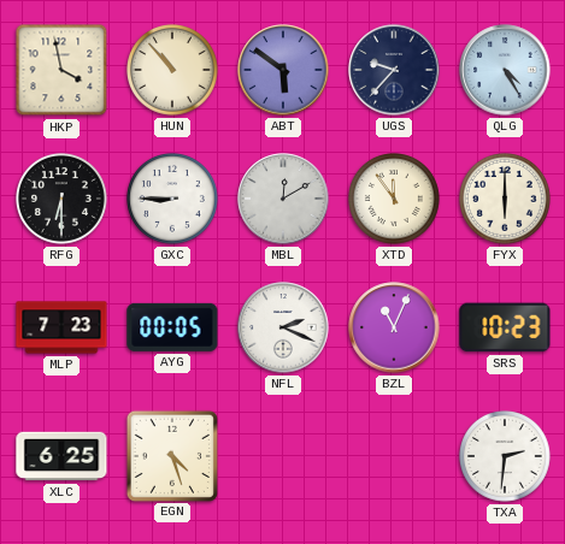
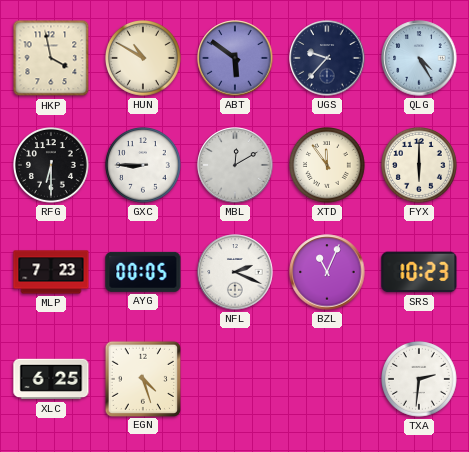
HUN: 10:53 -> 10:50
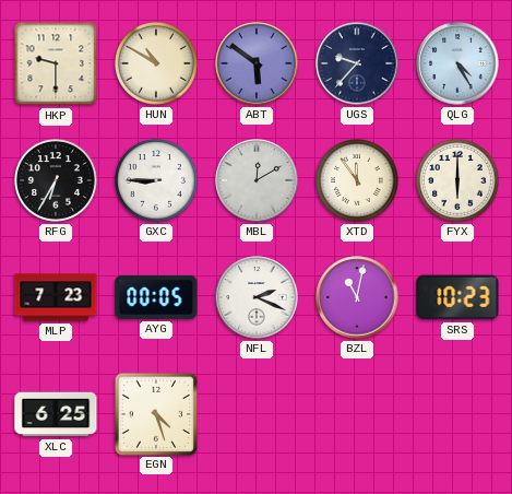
HKP: 3:58 -> 9:30
RFG: 6:30 -> 6:35
BZL: 11:04 -> 11:02
TXA: 2:31 -> none
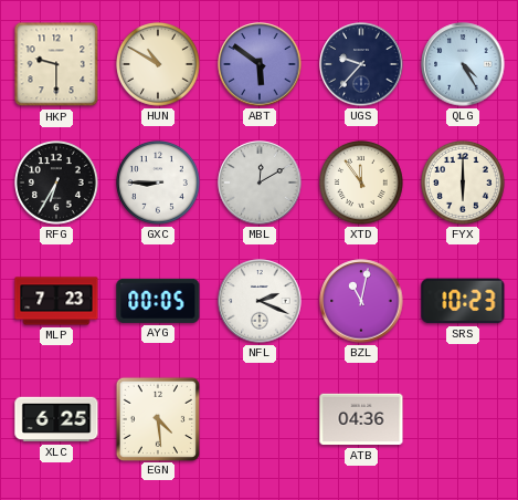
EGN: 4:27 -> 4:29
ATB: none -> 04:36
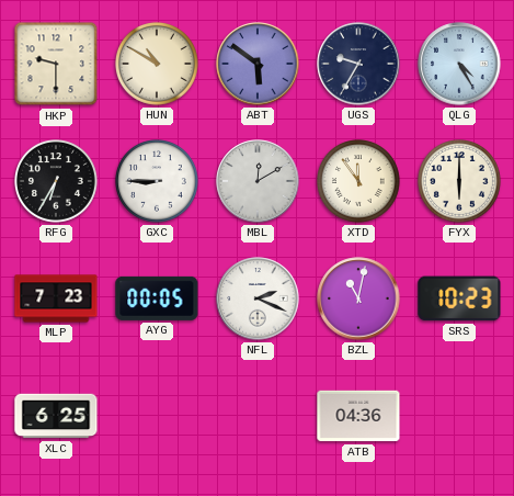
UGS: 9:37 -> 9:35
EGN: 4:29 -> none
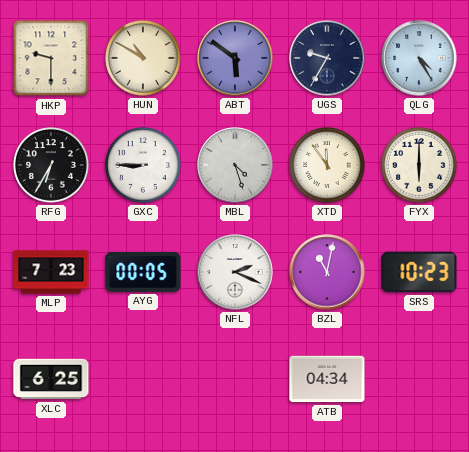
MBL: 12:10 -> 4:27
ATB: 04:36 -> 04:34
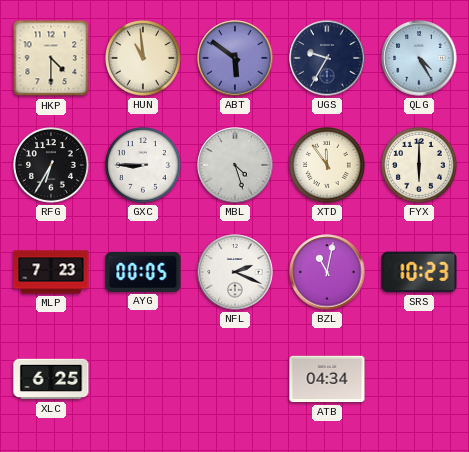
HKP: 9:30 -> 4:30
HUN: 10:50 -> 10:59
